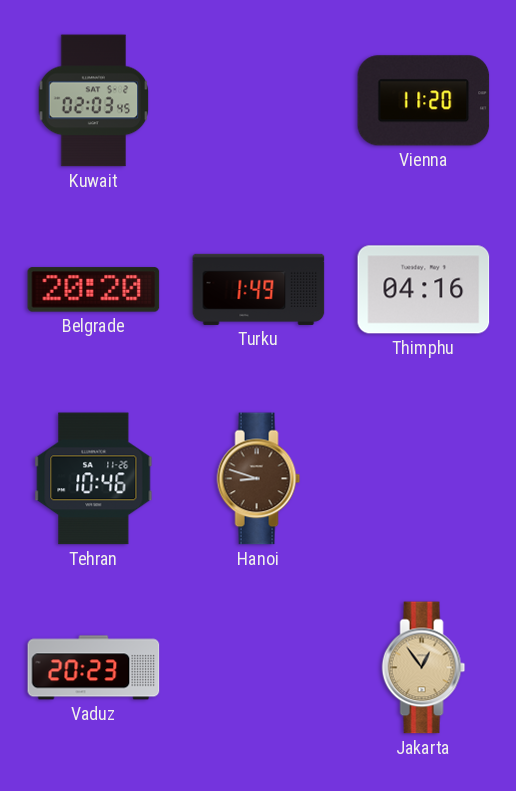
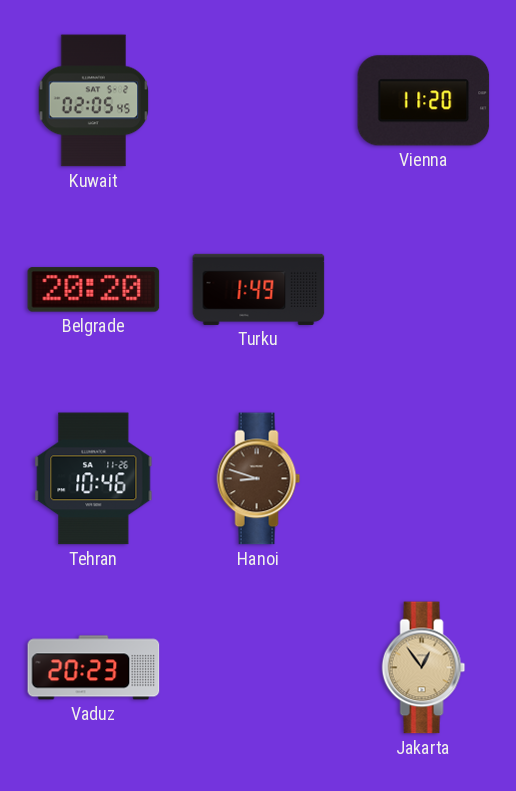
Kuwait: 02:03 -> 02:05
Thimphu: 04:16 -> none
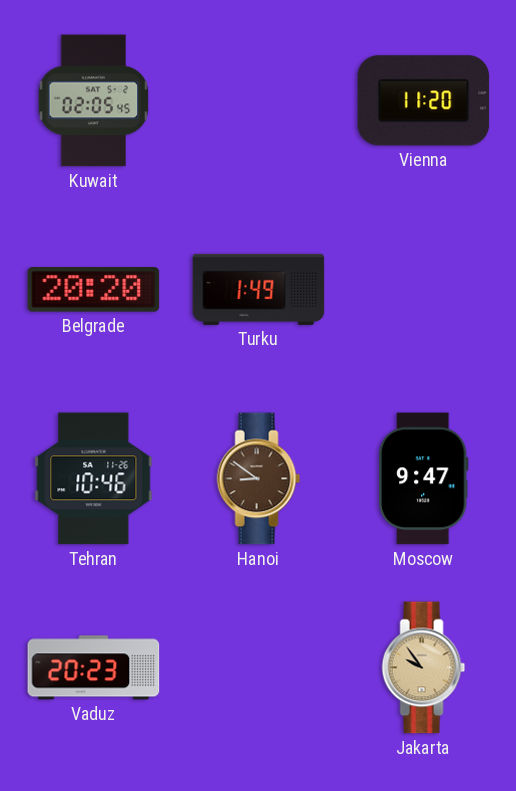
Hanoi: 8:48 -> 8:51
Moscow: none -> 9:47
Jakarta: 12:54 -> 9:54
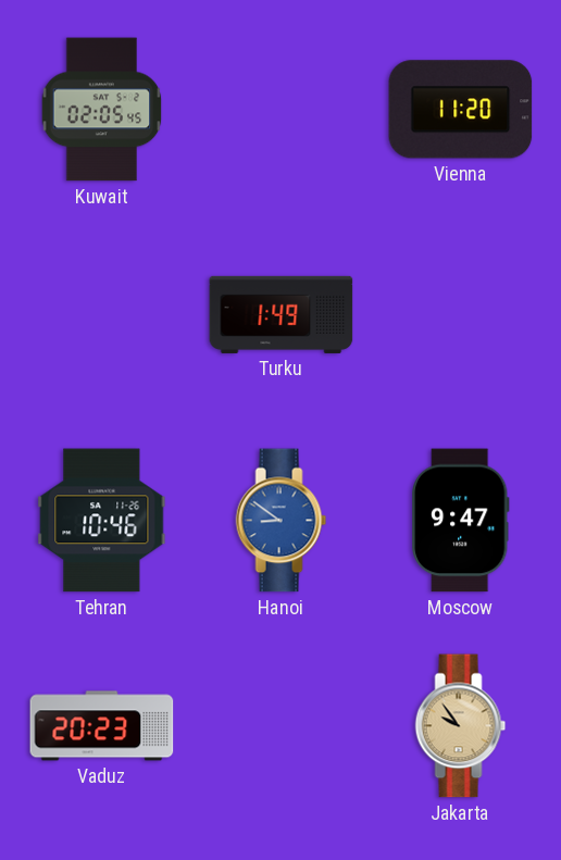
Belgrade: 20:20 -> none
Hanoi dial: brown -> blue
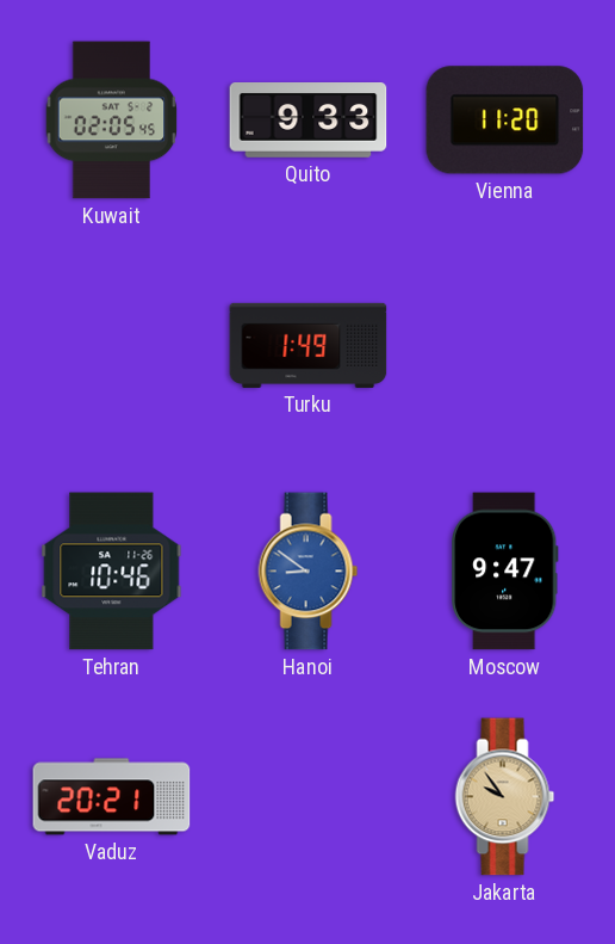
Quito: none -> 9:33
Vaduz: 20:23 -> 20:21
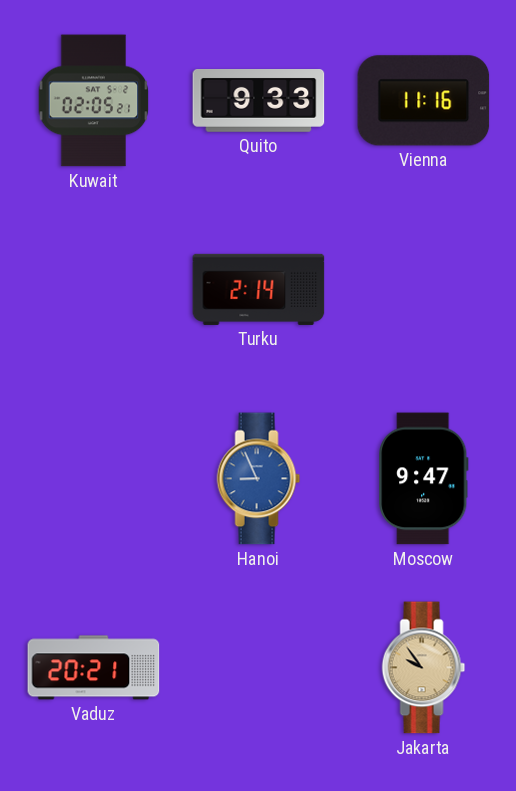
Kuwait: 02:05:45 -> 02:05:21
Vienna: 11:20 -> 11:16
Turku: 1:49 -> 2:14
Tehran: 10:46 -> none
Hanoi: 8:51 -> 8:56
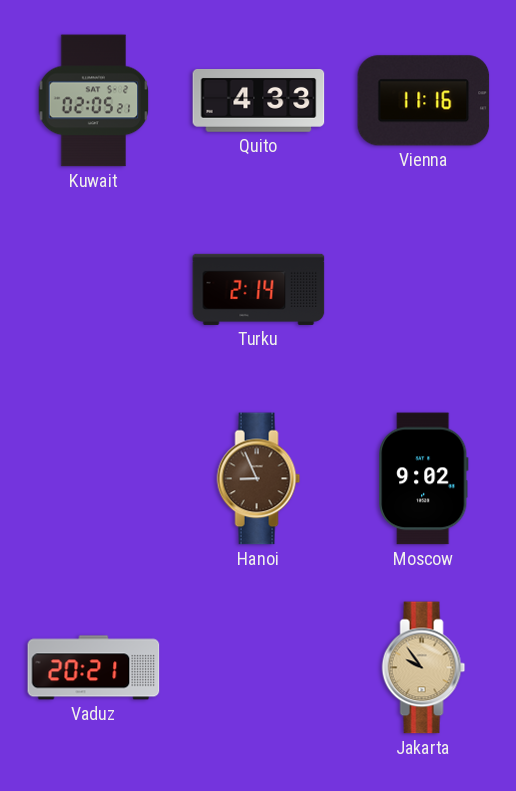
Quito: 9:33 -> 4:33
Hanoi dial: blue -> brown
Moscow: 9:47 -> 9:02
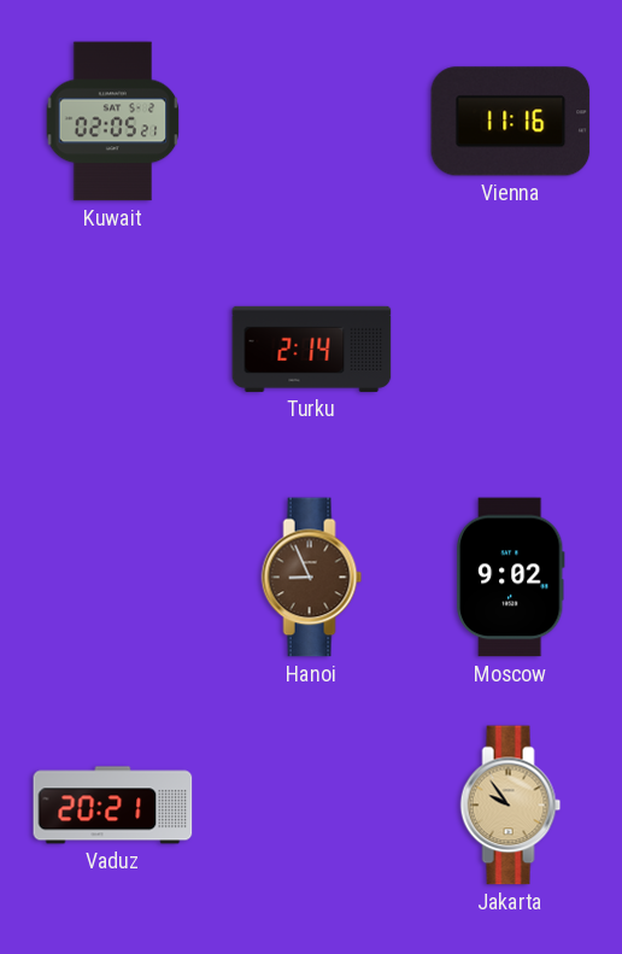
Quito: 4:33 -> none
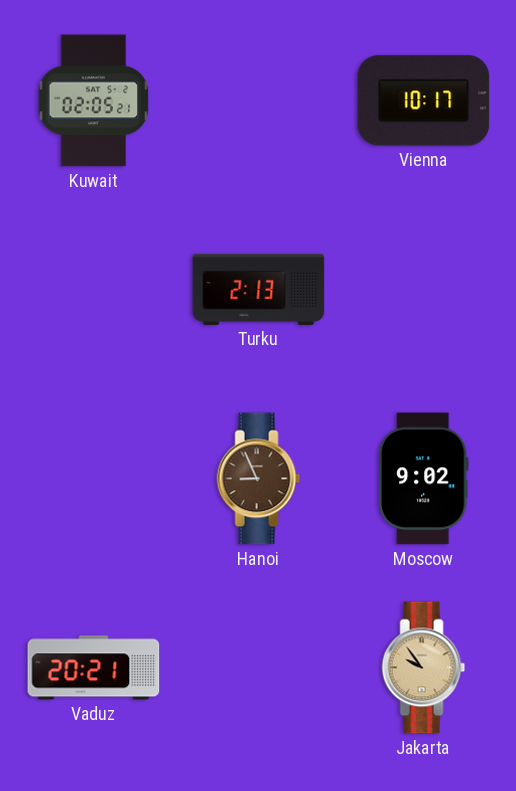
Vienna: 11:16 -> 10:17
Turku: 2:14 -> 2:13
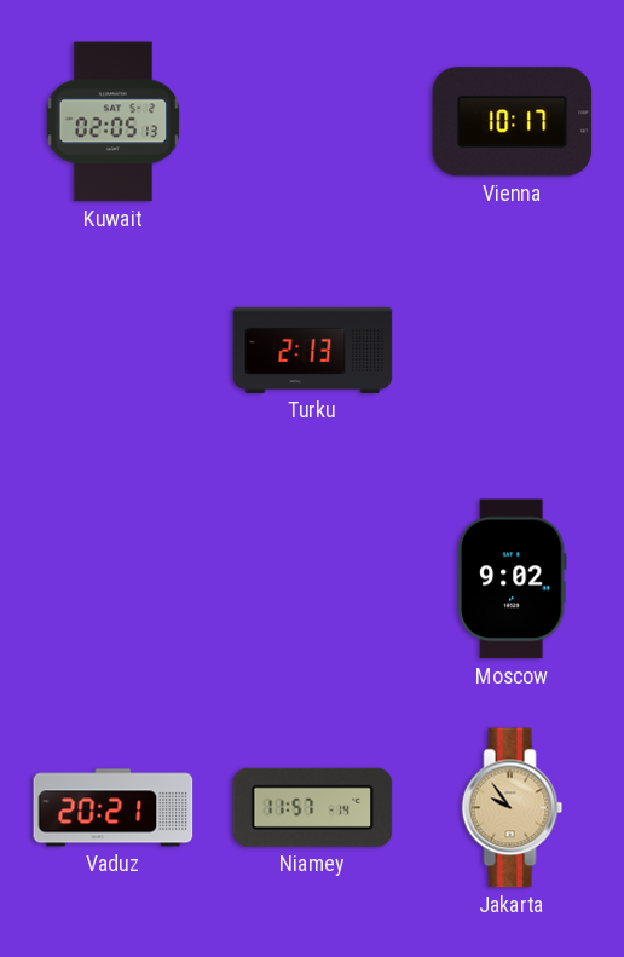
Kuwait: 02:05:21 -> 02:05:13
Hanoi: 8:56 -> none
Niamey: none -> 11:57
